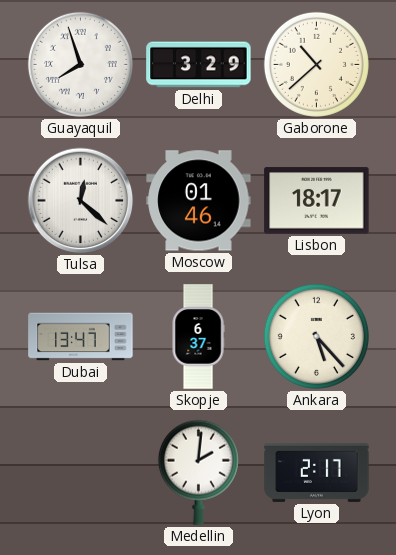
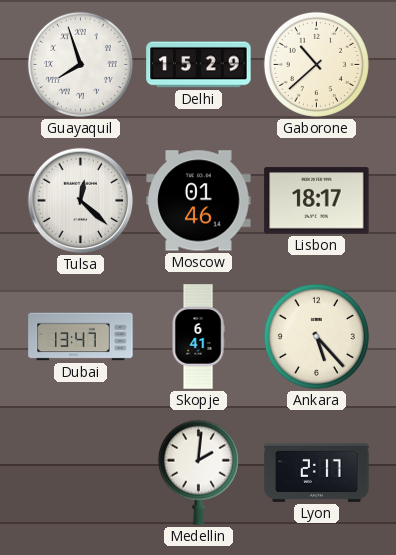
Delhi: 3:29 -> 15:29
Skopje: 6:37 -> 6:41
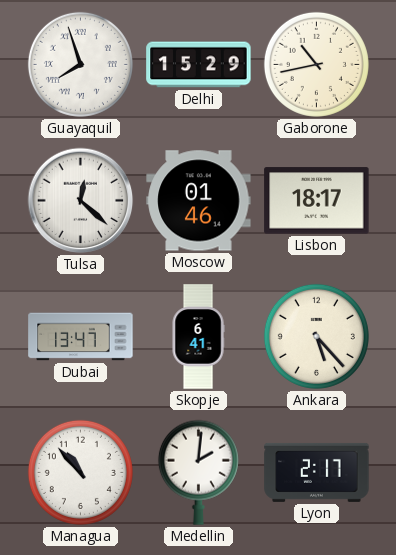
Gaborone: 10:38 -> 10:43
Managua: none -> 10:53
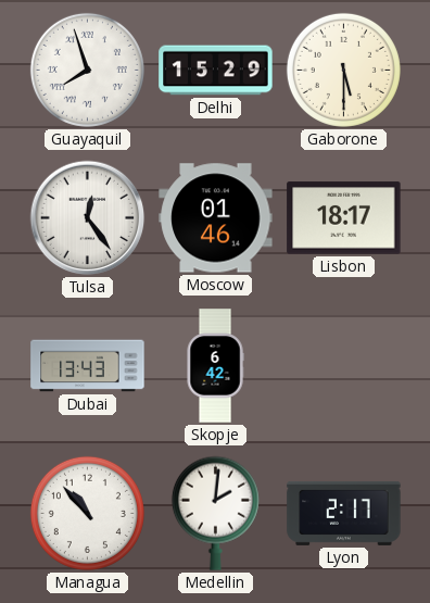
Gaborone: 10:43 -> 5:30
Tulsa: 12:22 -> 12:24
Dubai: 13:47 -> 13:43
Skopje: 6:41 -> 6:42
Ankara: 5:23 -> none
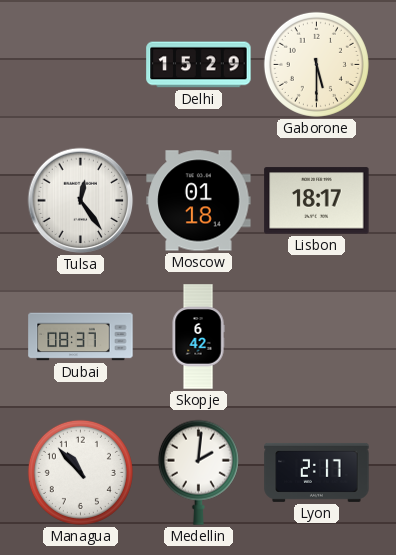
Guayaquil: 7:57 -> none
Moscow: 01:46 -> 01:18
Dubai: 13:43 -> 08:37
